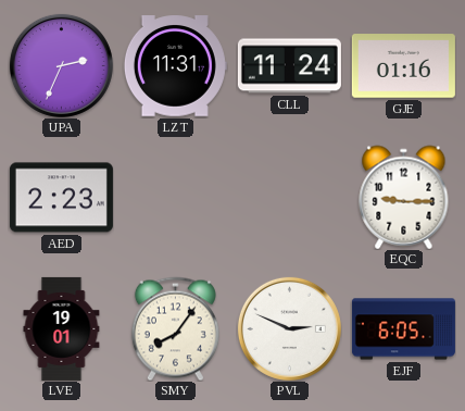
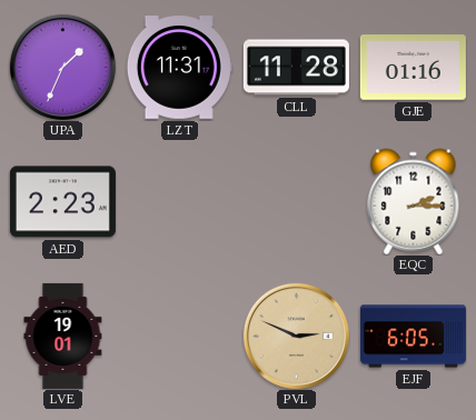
UPA: 2:34 -> 1:34
CLL: 11:24 -> 11:28
EQC: 9:15 -> 2:15
SMY: 8:06 -> none
PVL dial: white -> champagne
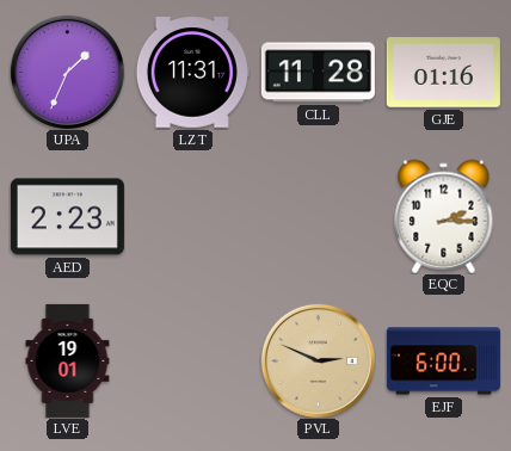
EJF: 6:05 -> 6:00
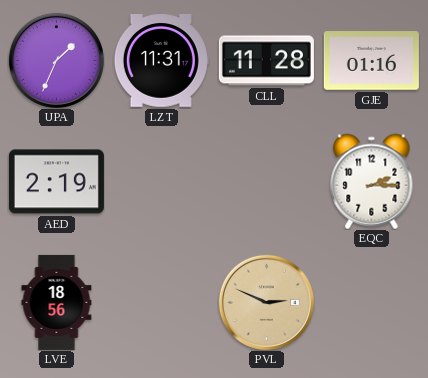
AED: 2:23 -> 2:19
LVE: 19:01 -> 18:56
EJF: 6:00 -> none
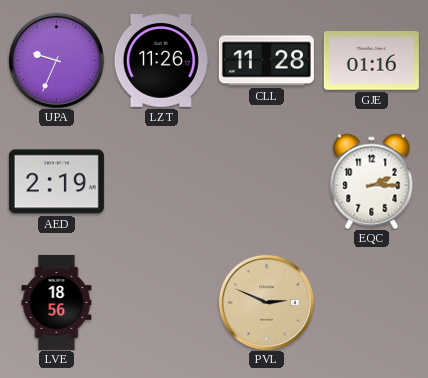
UPA: 1:34 -> 9:34
LZT: 11:31 -> 11:26
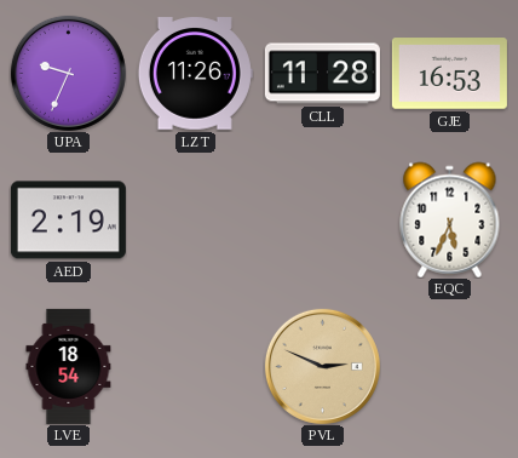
GJE: 01:16 -> 16:53
EQC: 2:15 -> 5:34
LVE: 18:56 -> 18:54
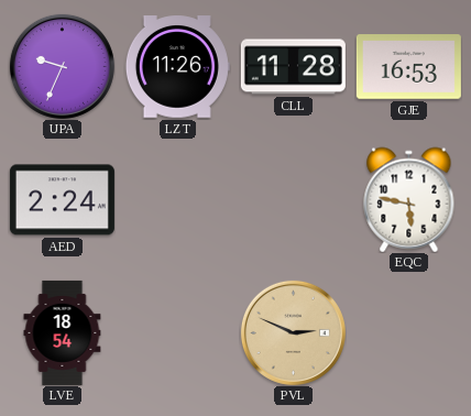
AED: 2:19 -> 2:24
EQC: 5:34 -> 5:47
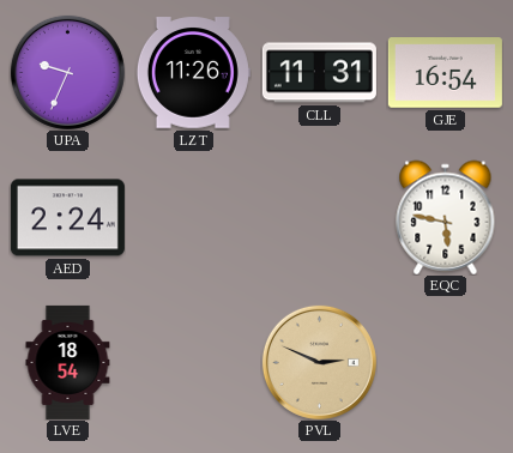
CLL: 11:28 -> 11:31
GJE: 16:53 -> 16:54
